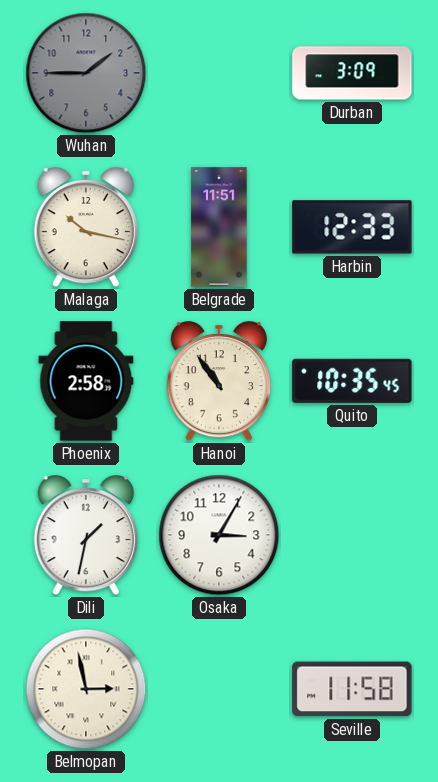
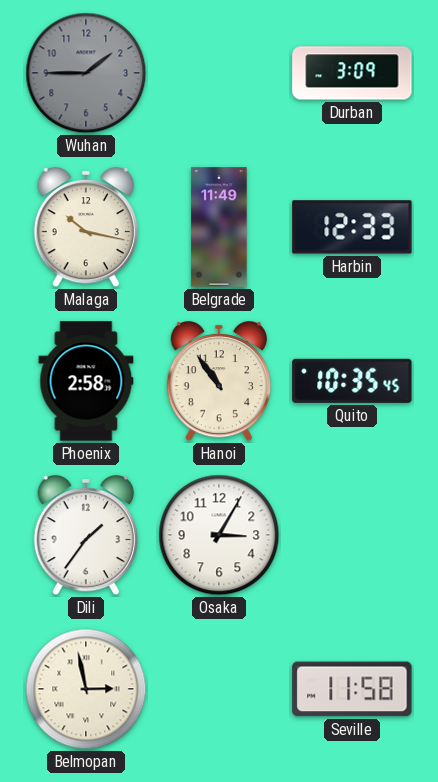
Belgrade: 11:51 -> 11:49
Dili: 1:32 -> 1:36
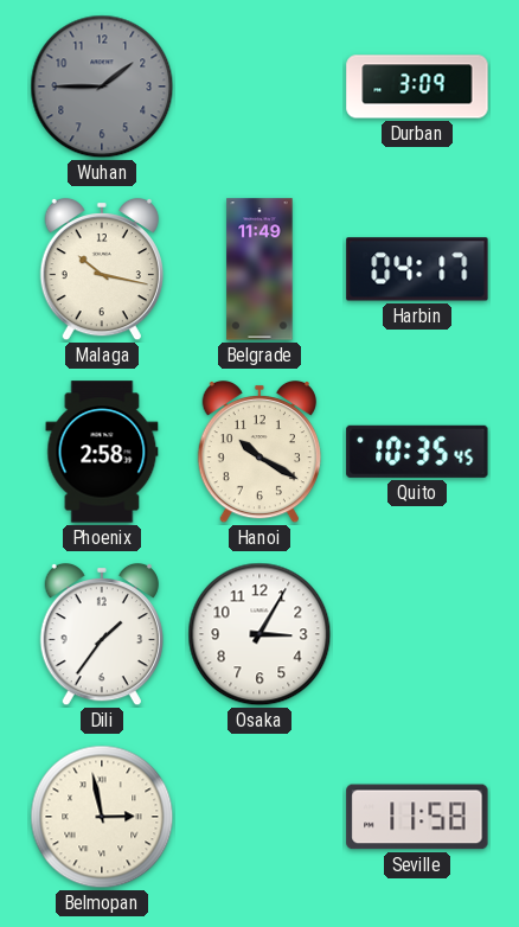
Harbin: 12:33 -> 04:17
Hanoi: 10:54 -> 10:20
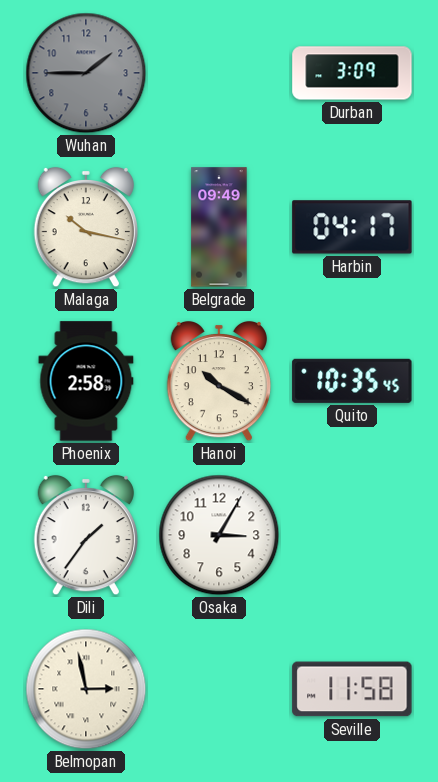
Belgrade: 11:49 -> 09:49
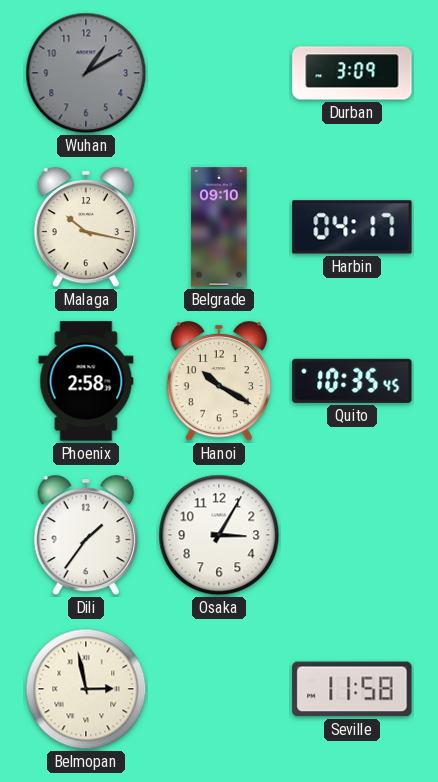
Wuhan: 1:45 -> 1:10
Belgrade: 09:49 -> 09:10
